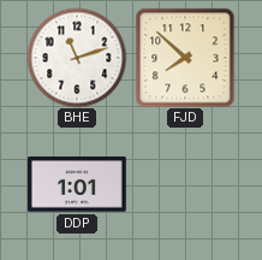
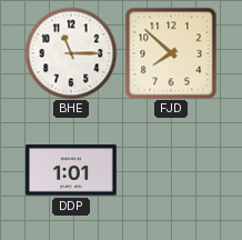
BHE: 11:12 -> 11:15
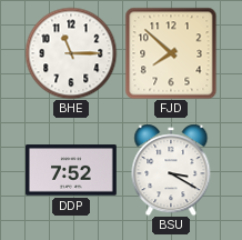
DDP: 1:01 -> 7:52
BSU: none -> 3:20
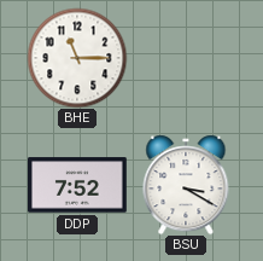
FJD: 7:52 -> none
